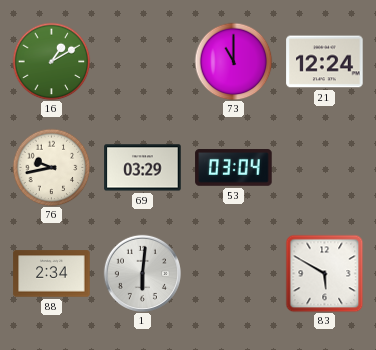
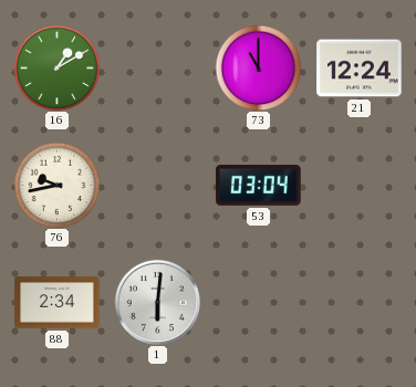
69: 03:29 -> none
83: 5:50 -> none
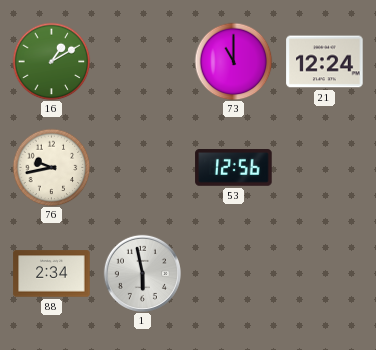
53: 03:04 -> 12:56
1: 6:01 -> 5:58
